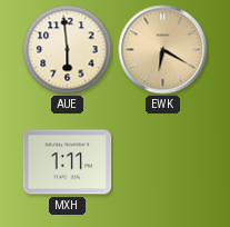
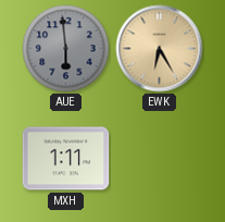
AUE dial: cream -> grey
EWK: 6:20 -> 6:25
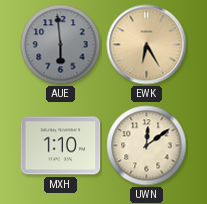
MXH: 1:11 -> 1:10
UWN: none -> 12:09
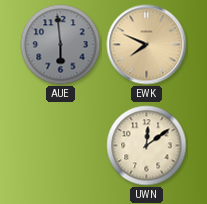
EWK: 6:25 -> 7:49
MXH: 1:10 -> none
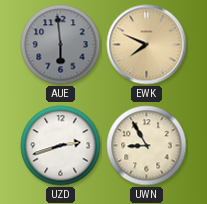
UZD: none -> 2:42
UWN: 12:09 -> 8:55
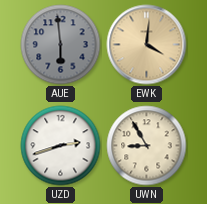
EWK: 7:49 -> 4:01
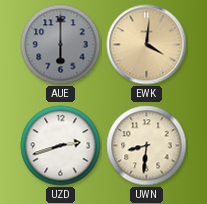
AUE: 5:59 -> 6:00
UWN: 8:55 -> 8:31
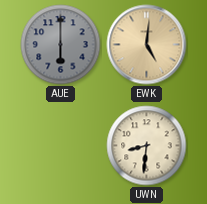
EWK: 4:01 -> 5:01
UZD: 2:42 -> none
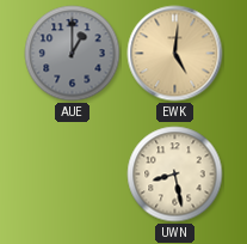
AUE: 6:00 -> 1:00
UWN: 8:31 -> 8:28
